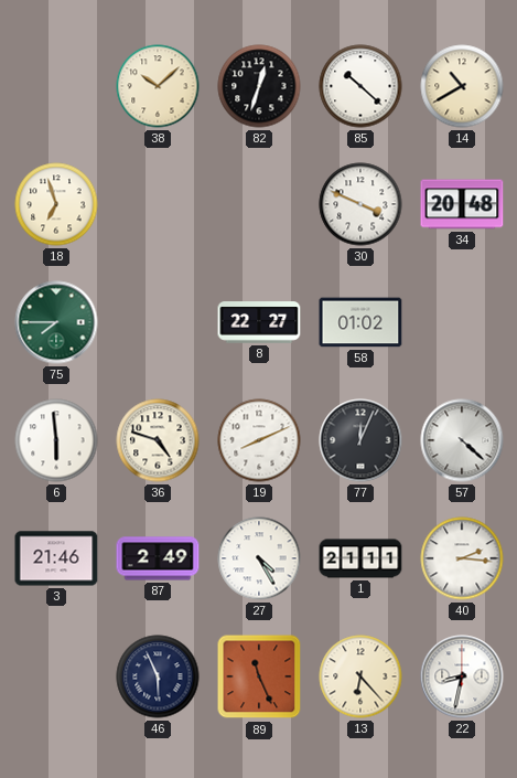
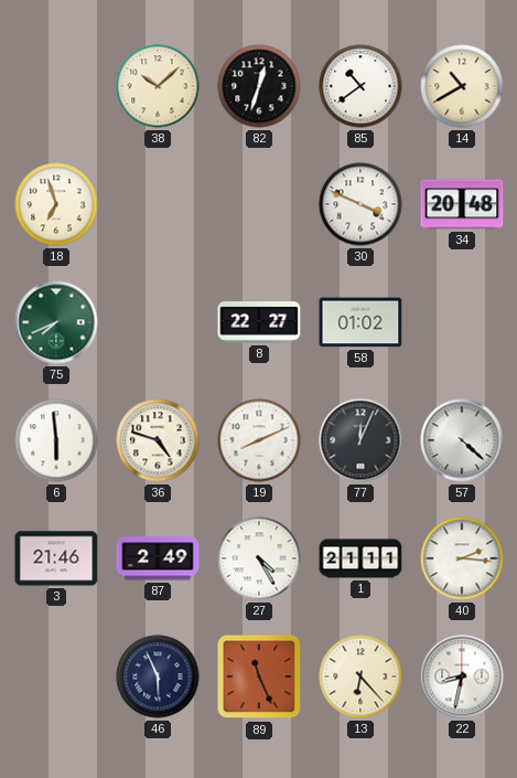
85: 10:22 -> 10:39
75: 7:45 -> 7:41
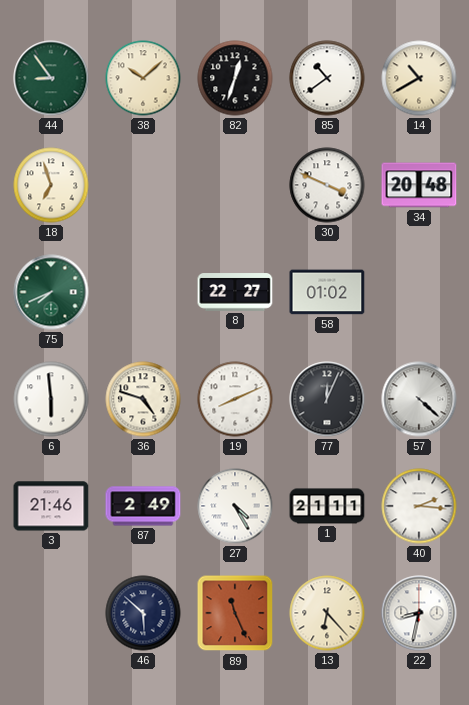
44: none -> 8:54
46: 5:56 -> 5:52
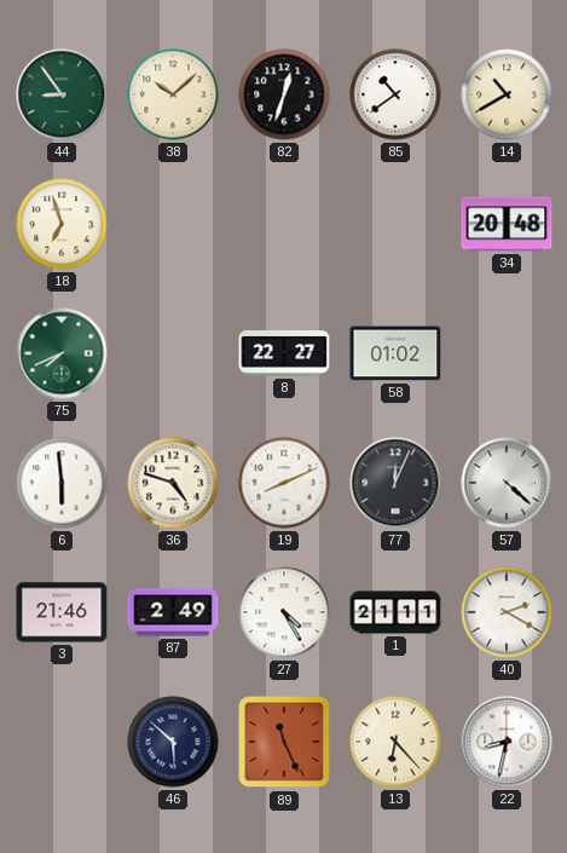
30: 3:49 -> none
40: 2:16 -> 2:20
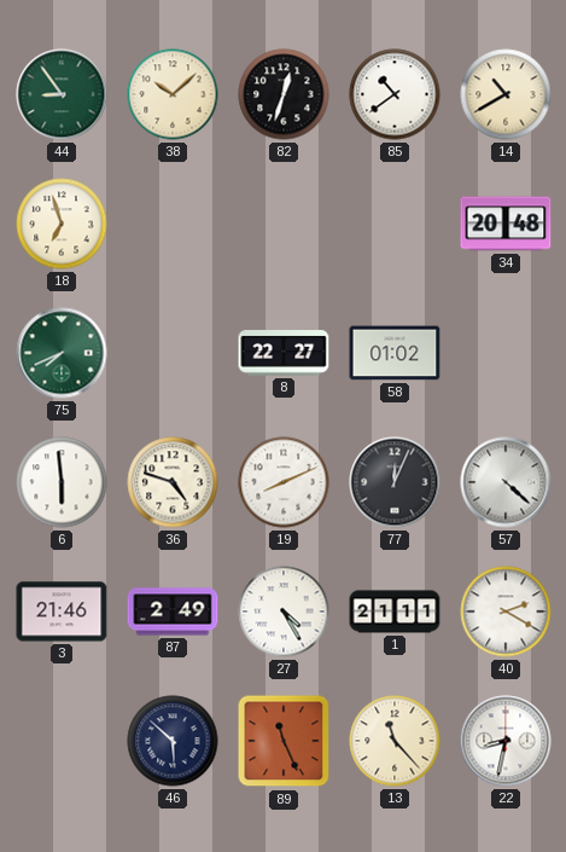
13: 6:23 -> 11:23
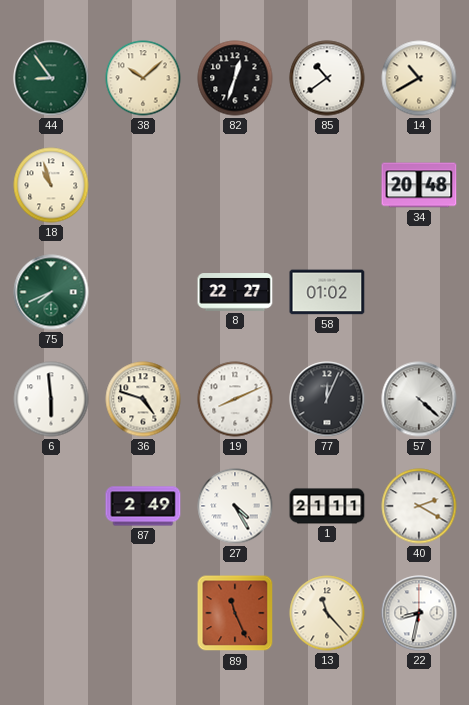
18: 6:57 -> 10:57
3: 21:46 -> none
46: 5:52 -> none
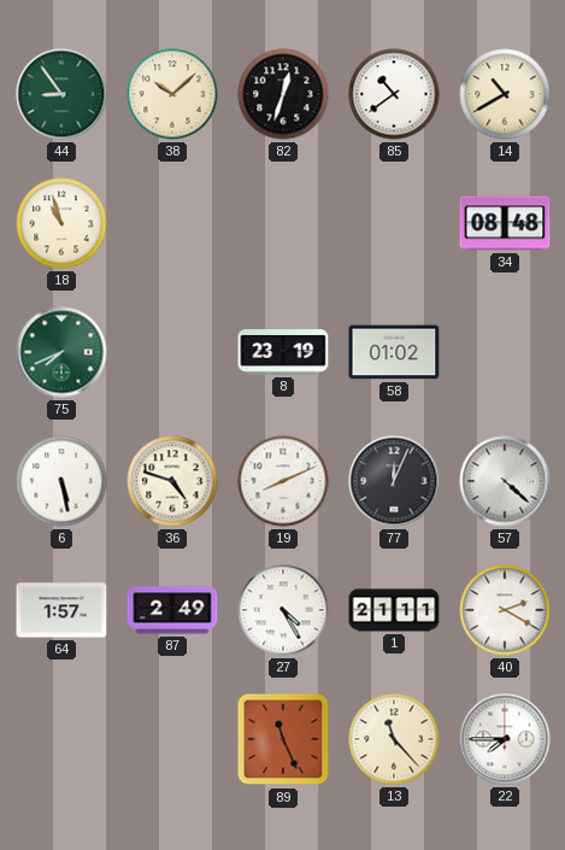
34: 20:48 -> 08:48
8: 22:27 -> 23:19
6: 5:59 -> 5:28
64: none -> 1:57
22: 8:32 -> 7:45
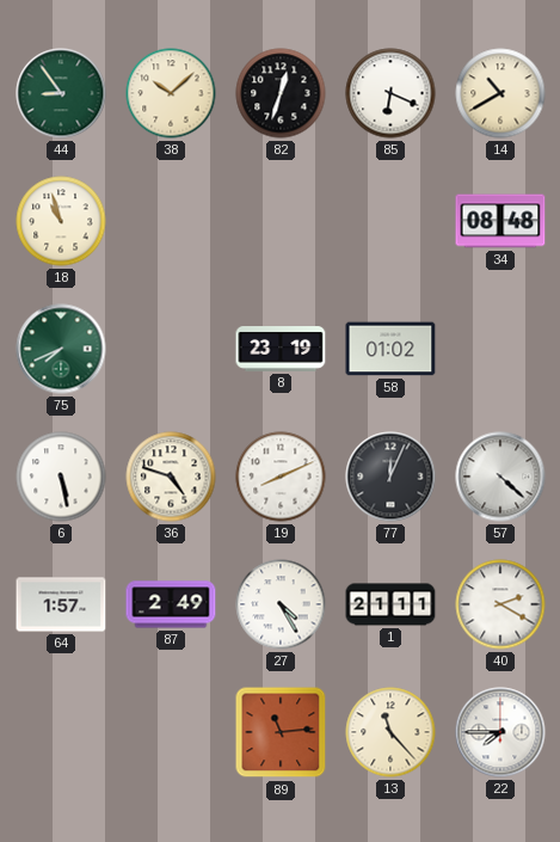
85: 10:39 -> 6:19
89: 11:26 -> 11:14
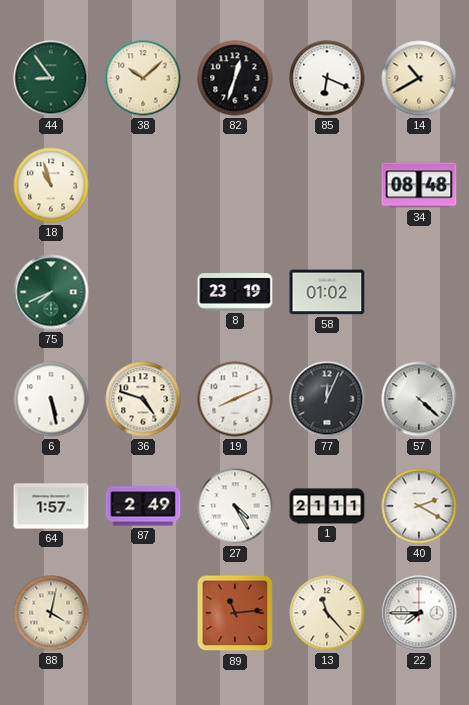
88: none -> 4:02
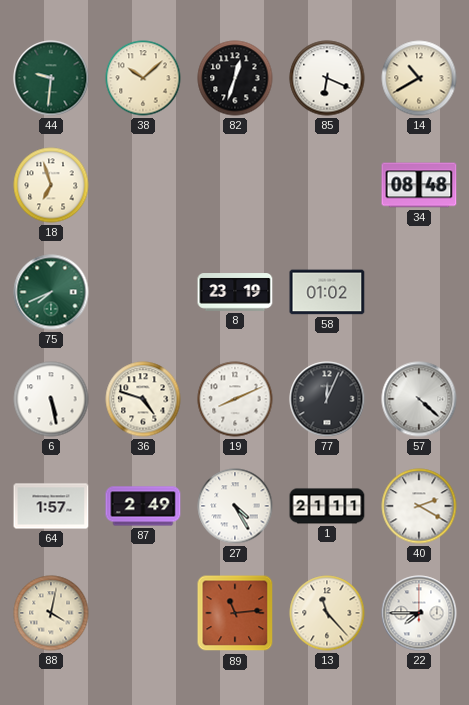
44: 8:54 -> 9:31
18: 10:57 -> 6:57
